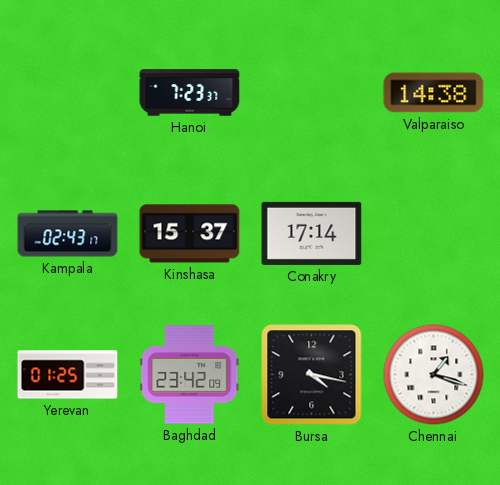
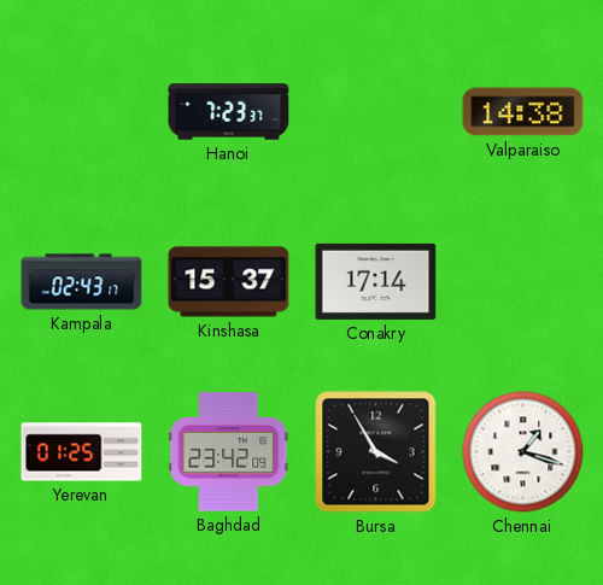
Bursa: 4:17 -> 3:55
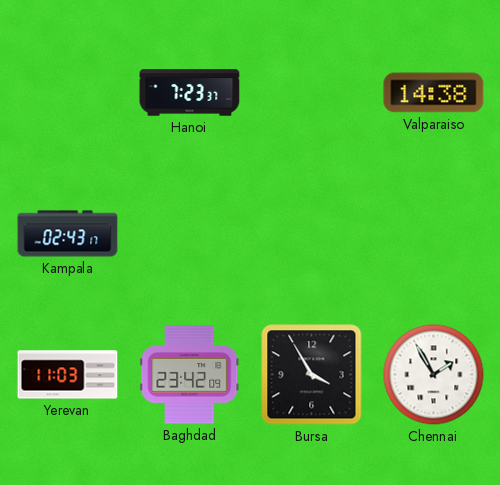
Kinshasa: 15:37 -> none
Conakry: 17:14 -> none
Yerevan: 01:25 -> 11:03
Chennai: 1:18 -> 1:55
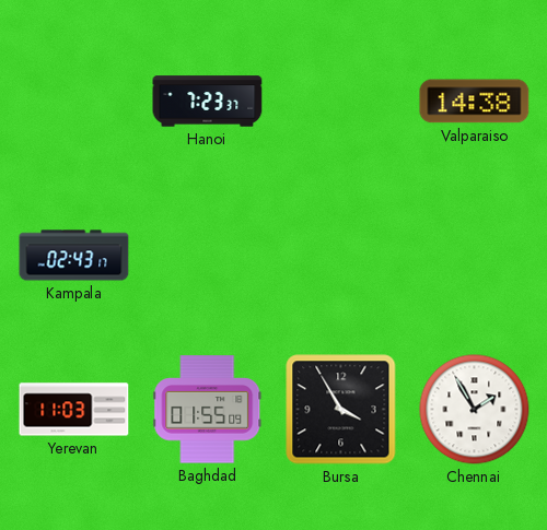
Baghdad: 23:42 -> 01:55
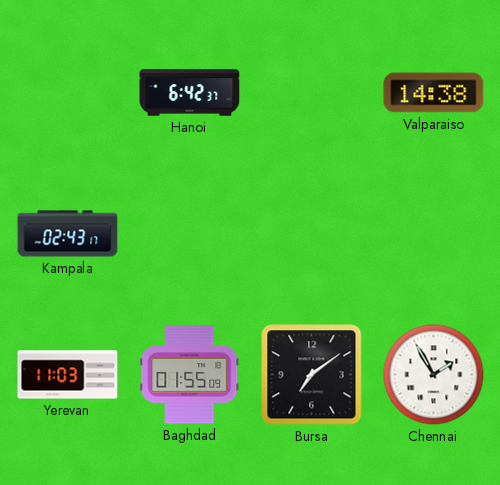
Hanoi: 7:23 -> 6:42
Bursa: 3:55 -> 7:09
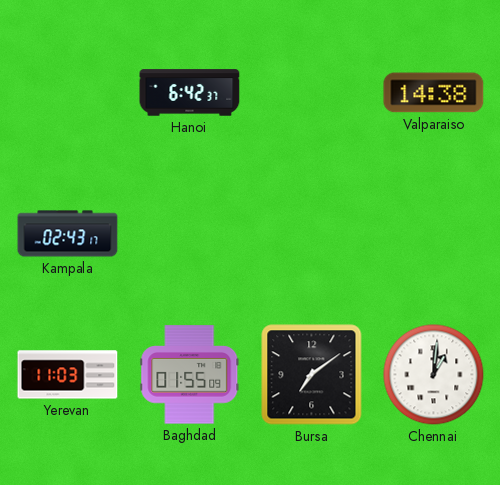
Chennai: 1:55 -> 1:01
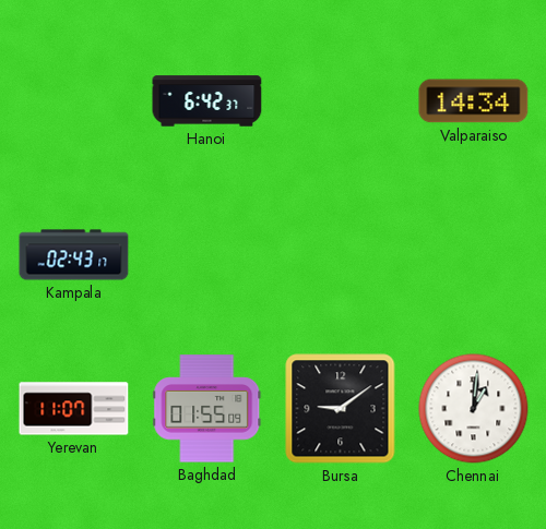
Valparaiso: 14:38 -> 14:34
Yerevan: 11:03 -> 11:07
Bursa: 7:09 -> 9:09
